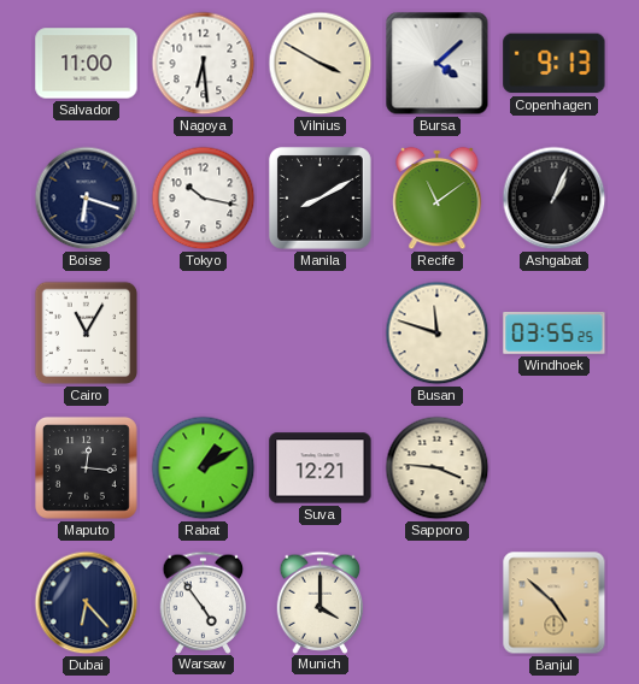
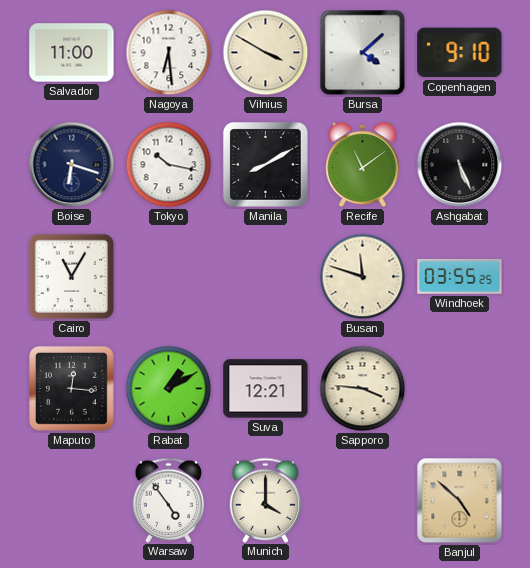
Copenhagen: 9:13 -> 9:10
Ashgabat: 1:04 -> 5:26
Dubai: 6:23 -> none
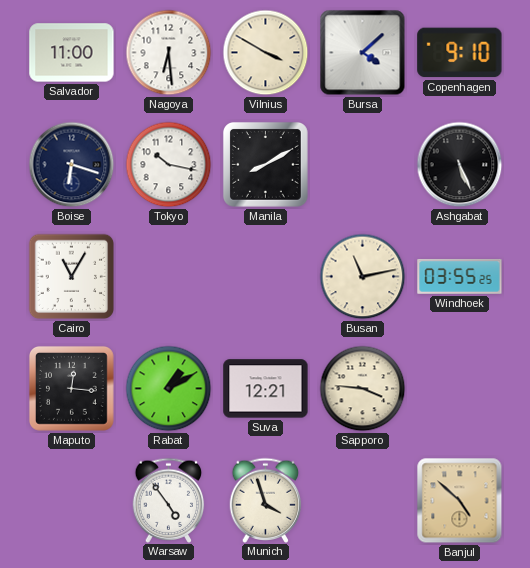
Recife: 11:09 -> none
Busan: 11:48 -> 11:13
Munich: 4:00 -> 3:57
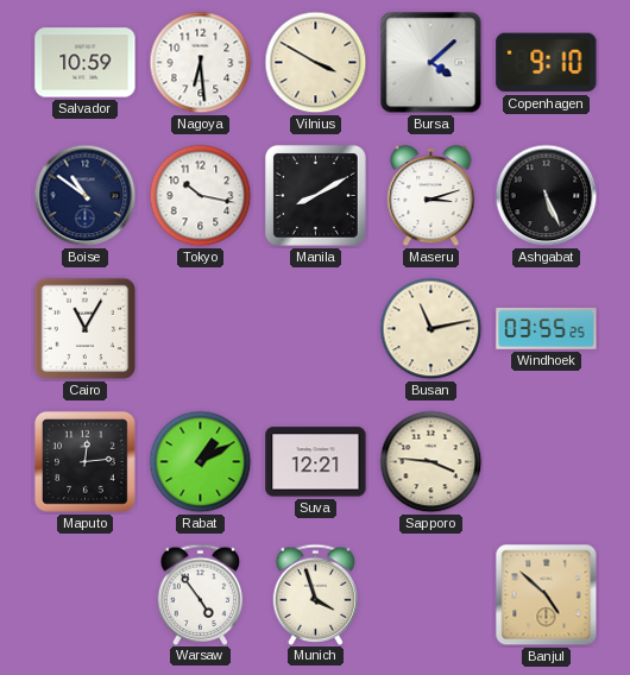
Salvador: 11:00 -> 10:59
Boise: 6:18 -> 10:51
Maseru: none -> 3:12
Maputo: 12:16 -> 12:14
